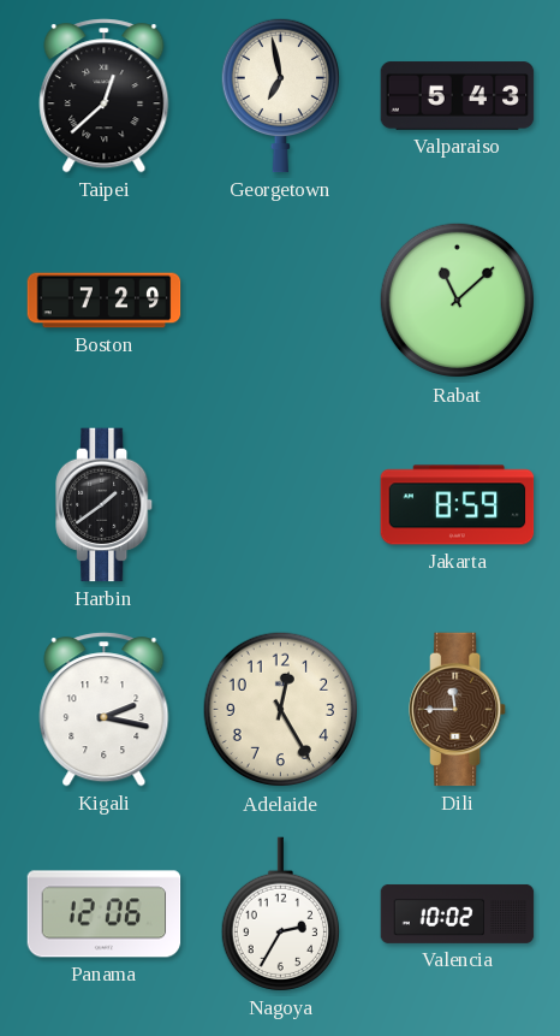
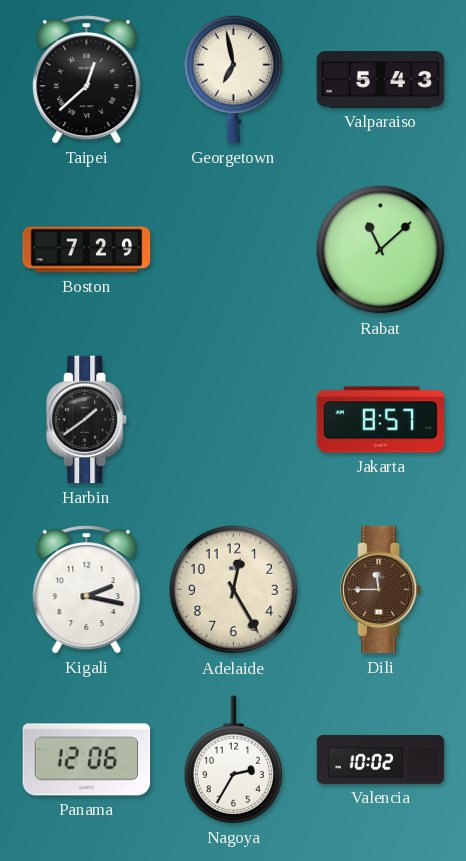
Jakarta: 8:59 -> 8:57
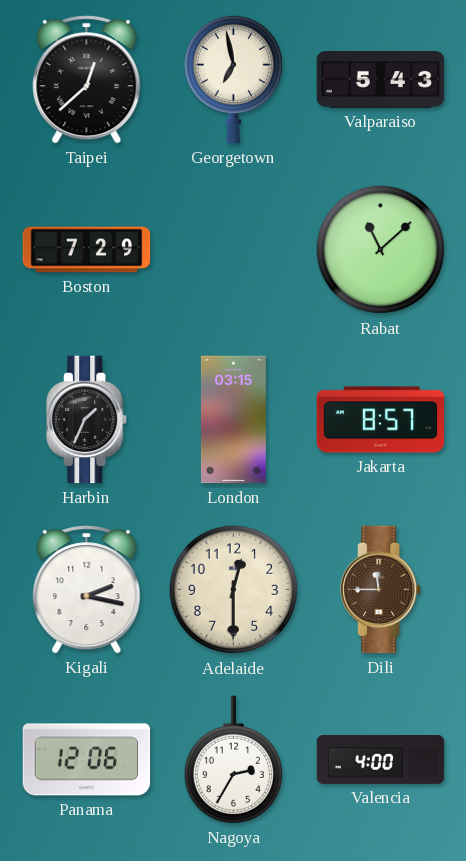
Harbin: 1:39 -> 1:34
London: none -> 03:15
Adelaide: 12:25 -> 12:30
Valencia: 10:02 -> 4:00
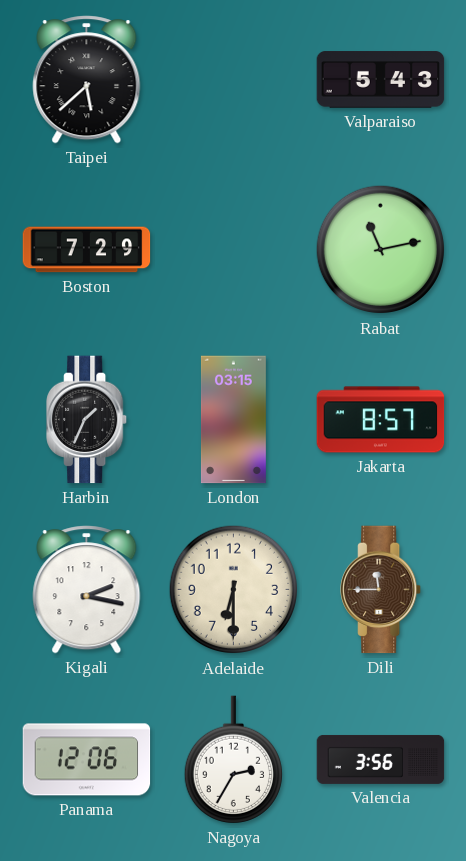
Taipei: 12:38 -> 5:38
Georgetown: 6:58 -> none
Rabat: 11:08 -> 11:13
Adelaide: 12:30 -> 6:30
Valencia: 4:00 -> 3:56
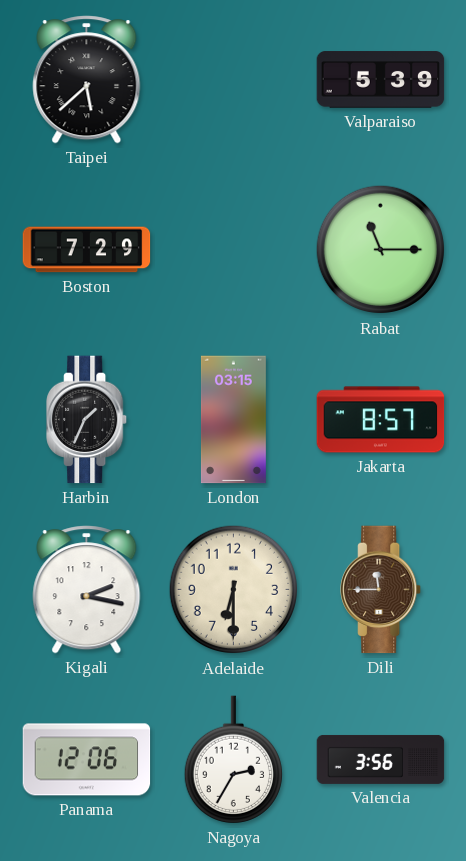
Valparaiso: 5:43 -> 5:39
Rabat: 11:13 -> 11:15
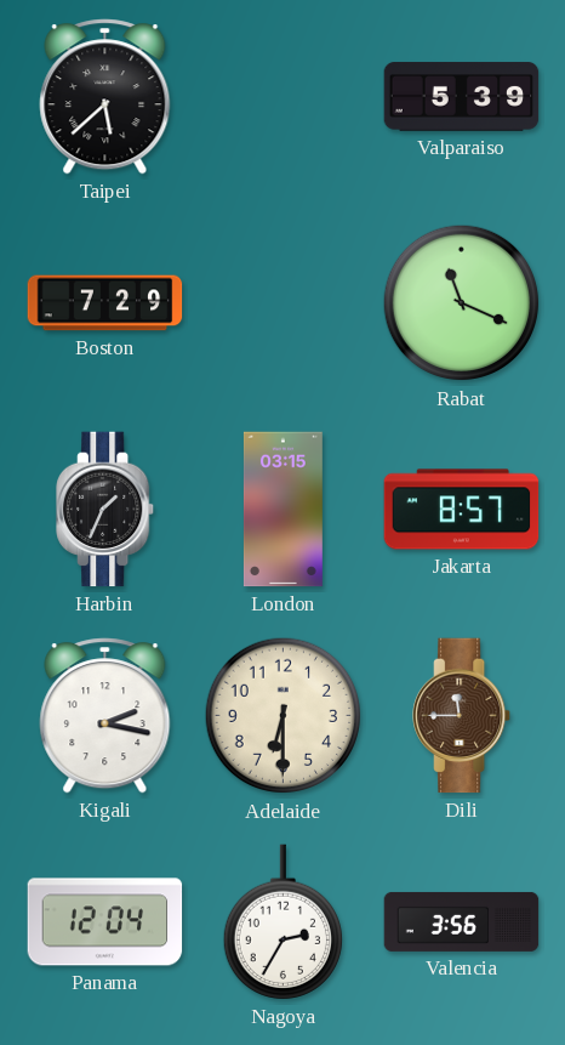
Rabat: 11:15 -> 11:19
Panama: 12:06 -> 12:04
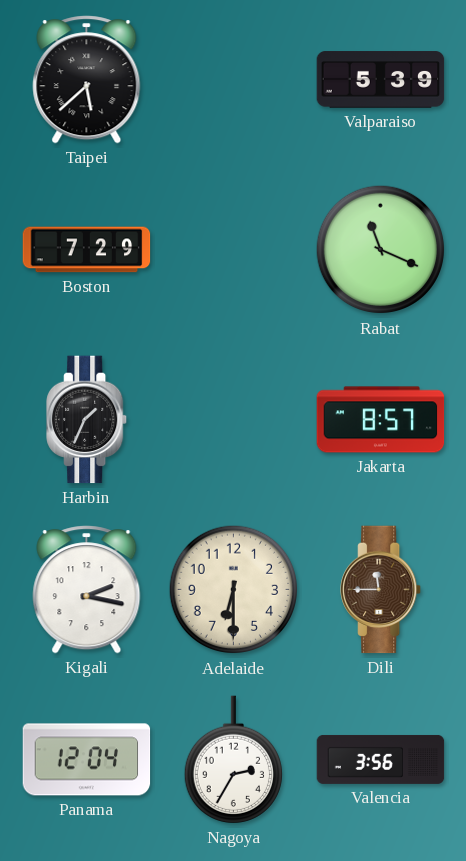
London: 03:15 -> none
